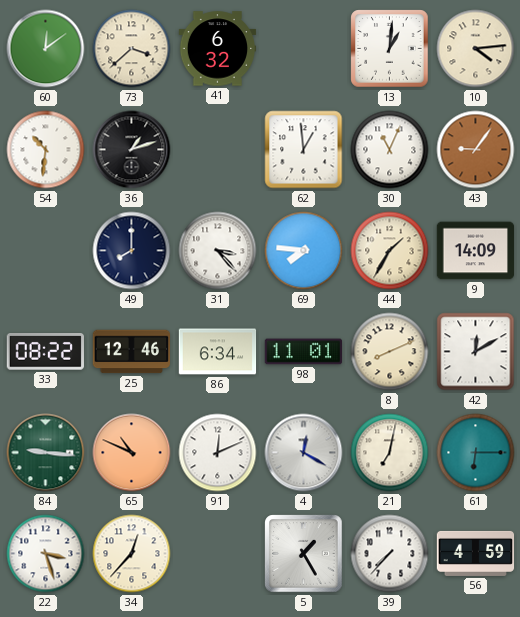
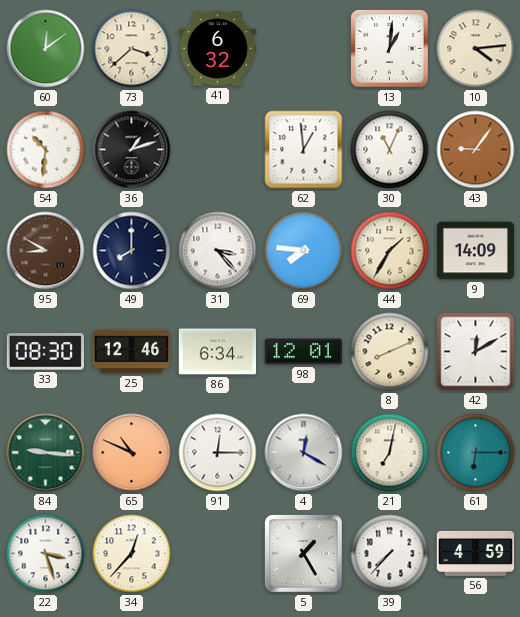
95: none -> 8:50
33: 08:22 -> 08:30
98: 11:01 -> 12:01
91: 12:11 -> 12:15
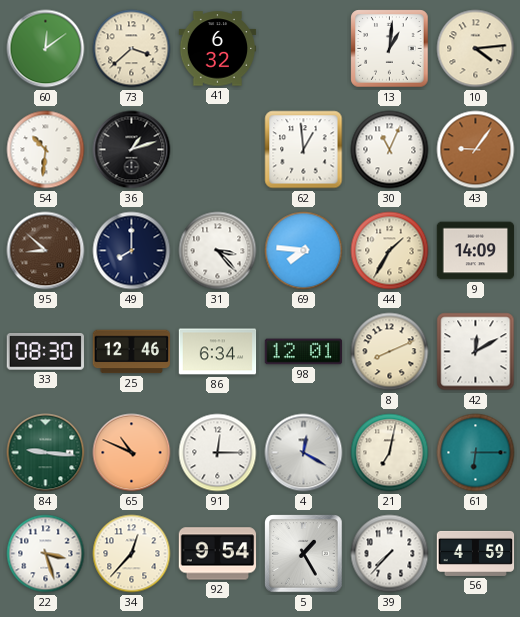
95: 8:50 -> 8:52
92: none -> 9:54
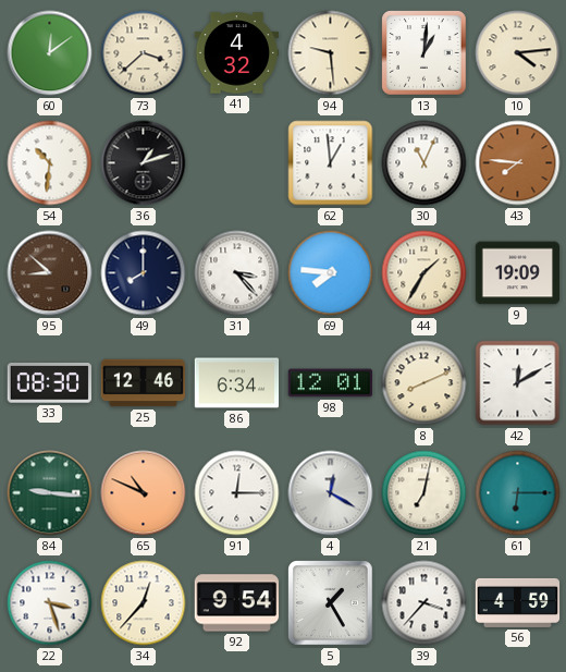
41: 6:32 -> 4:32
94: none -> 9:29
43: 9:06 -> 7:46
9: 14:09 -> 19:09
39: 7:37 -> 3:37
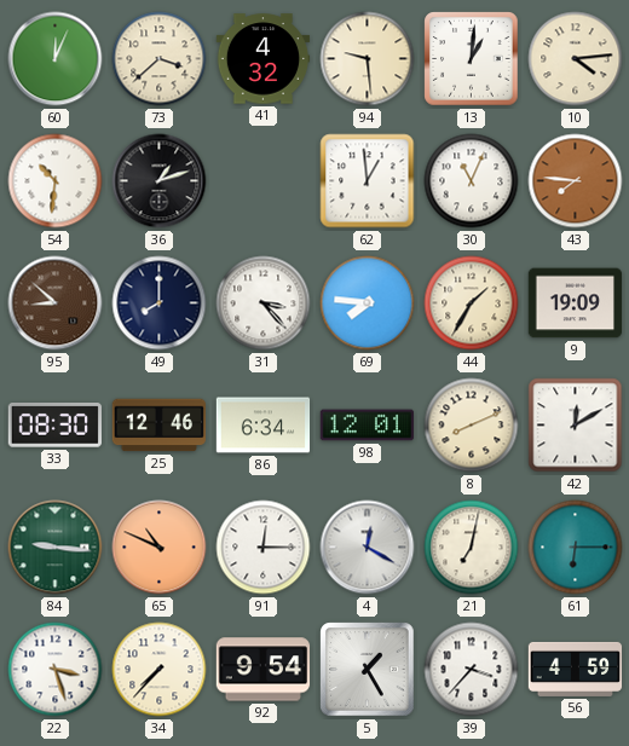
60: 12:09 -> 12:04
34: 12:37 -> 7:37
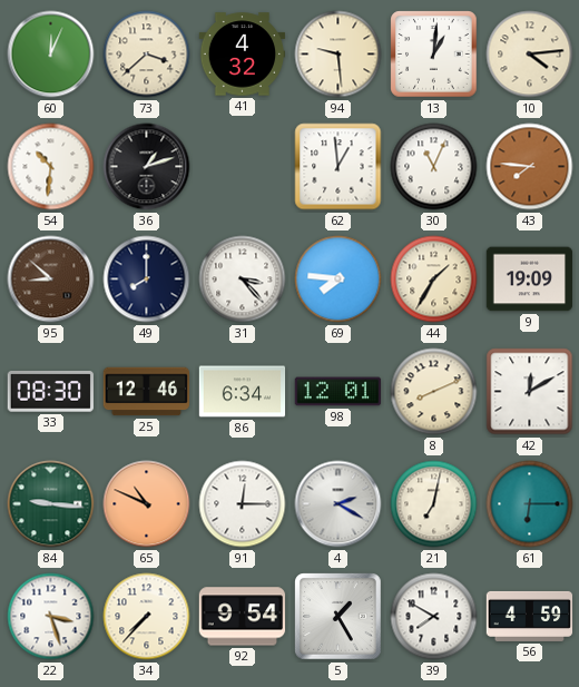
4: 12:20 -> 2:20
39: 3:37 -> 7:50
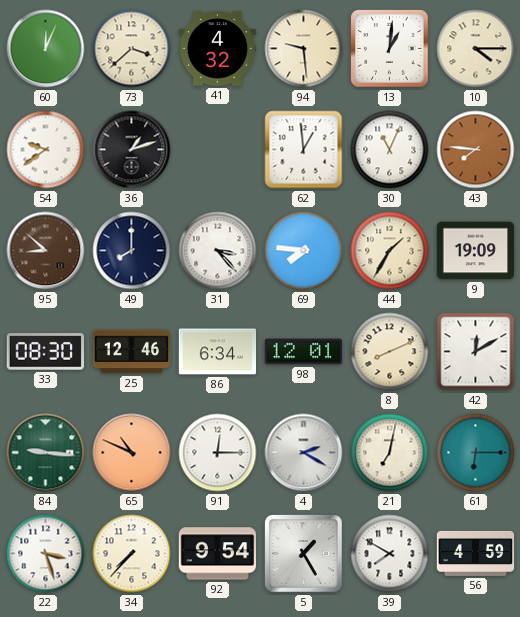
10: 4:14 -> 4:15
54: 10:31 -> 9:39
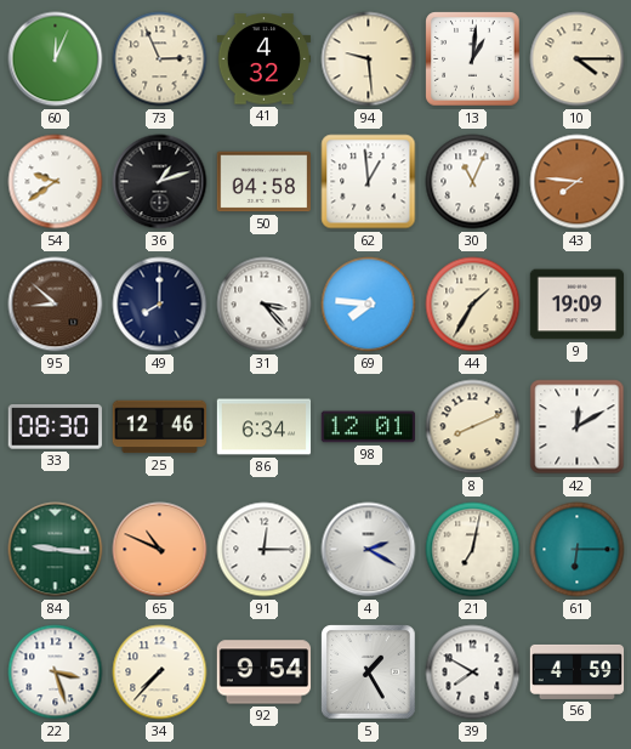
73: 3:38 -> 2:56
50: none -> 04:58
